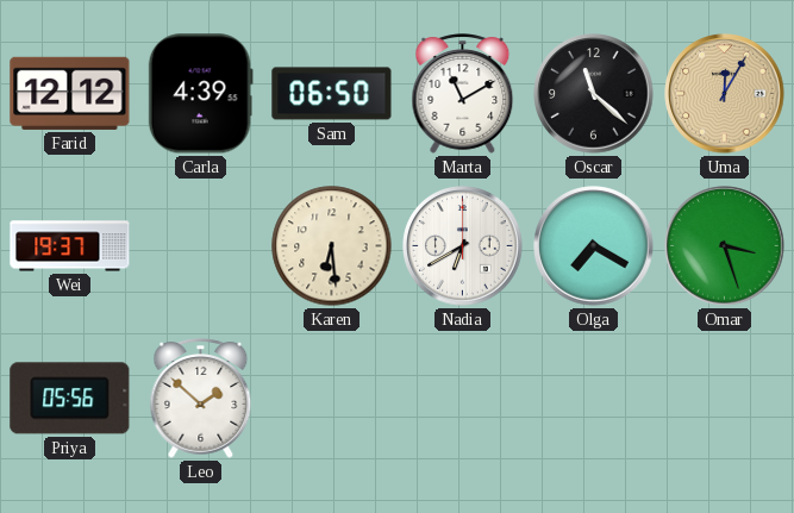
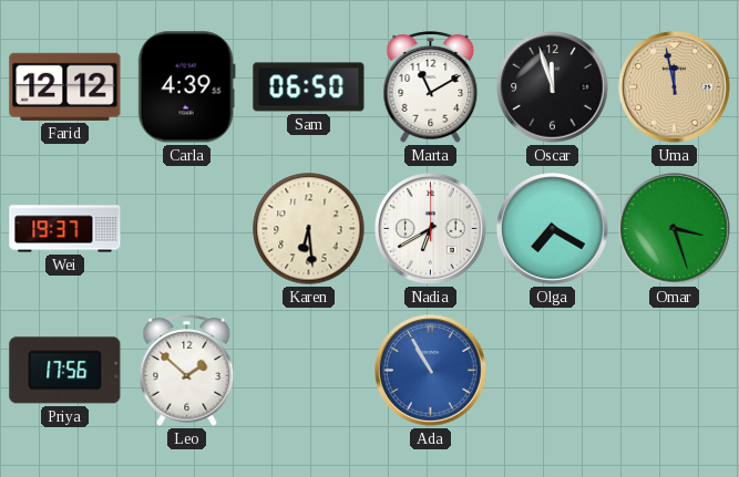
Oscar: 11:22 -> 11:57
Uma: 12:05 -> 11:58
Priya: 05:56 -> 17:56
Ada: none -> 10:55
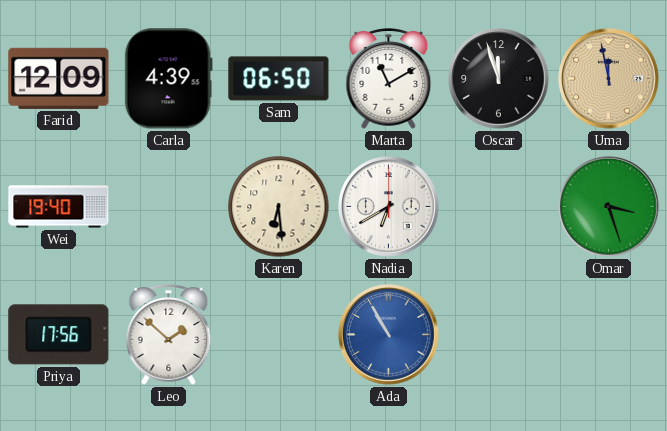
Farid: 12:12 -> 12:09
Wei: 19:37 -> 19:40
Olga: 7:20 -> none
